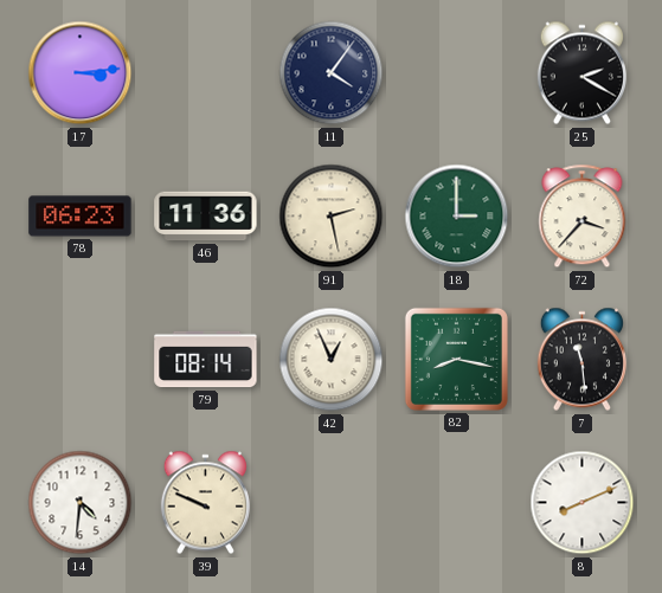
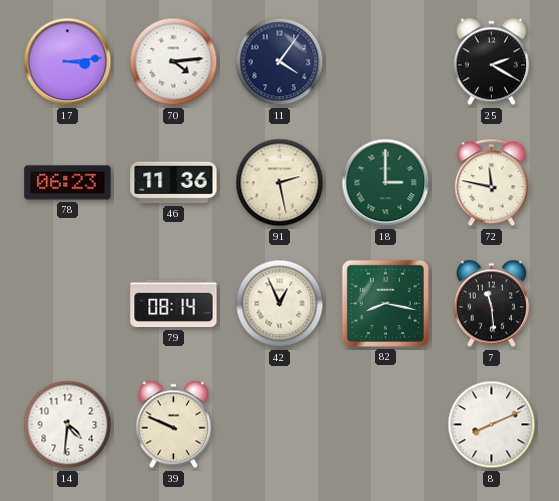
70: none -> 4:14
72: 3:37 -> 11:47
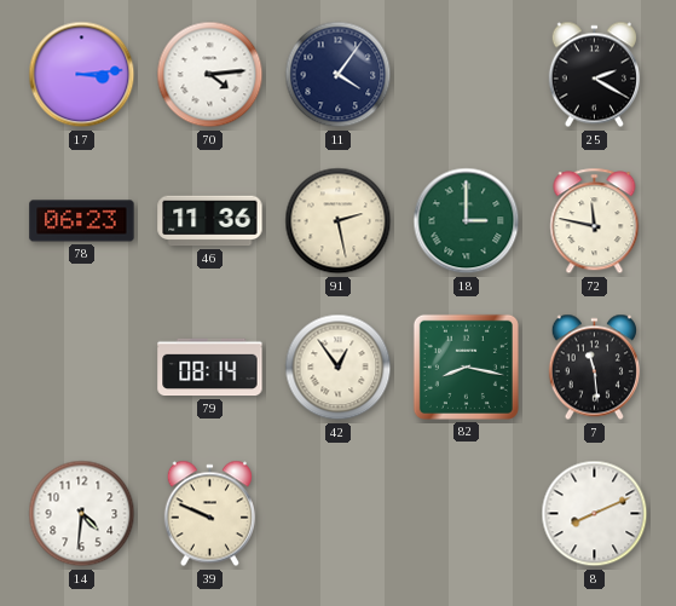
42: 12:56 -> 12:54
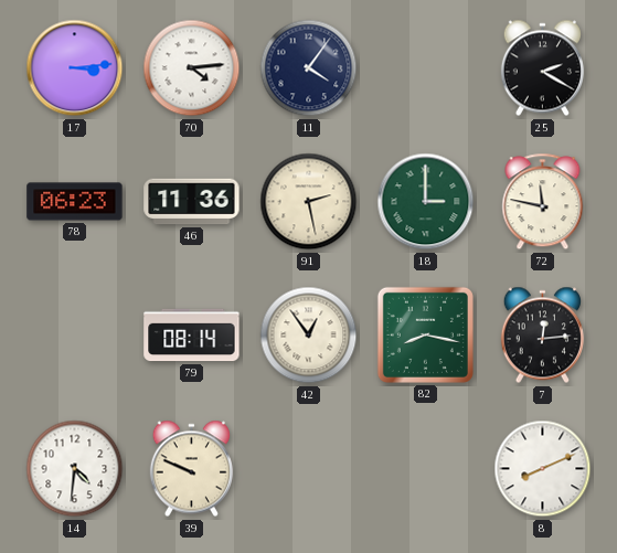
7: 11:29 -> 12:14
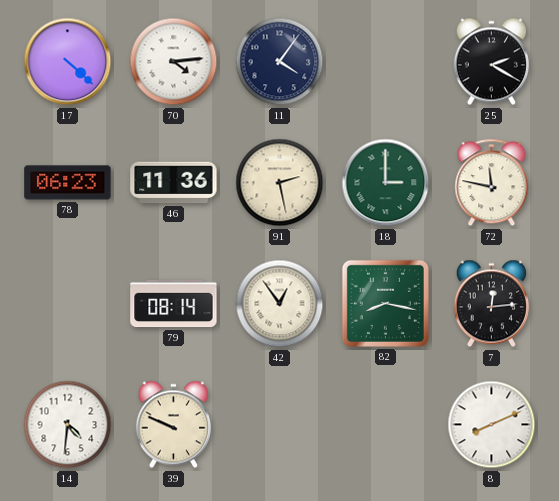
17: 3:14 -> 4:22
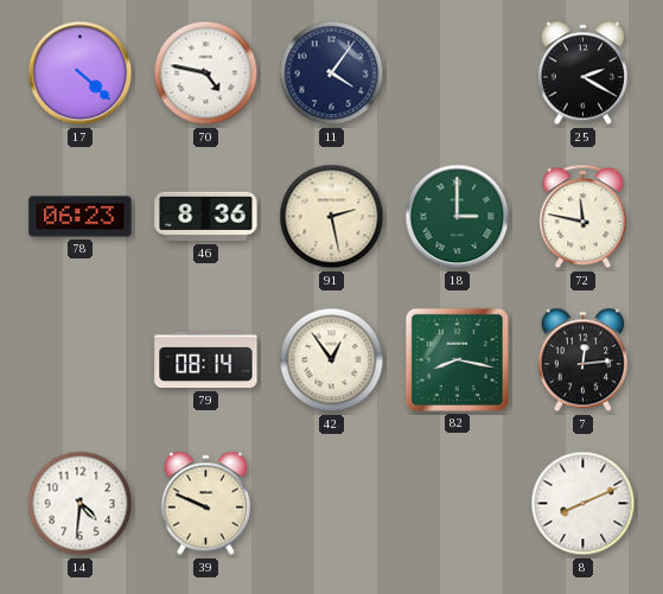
70: 4:14 -> 4:47
46: 11:36 -> 8:36
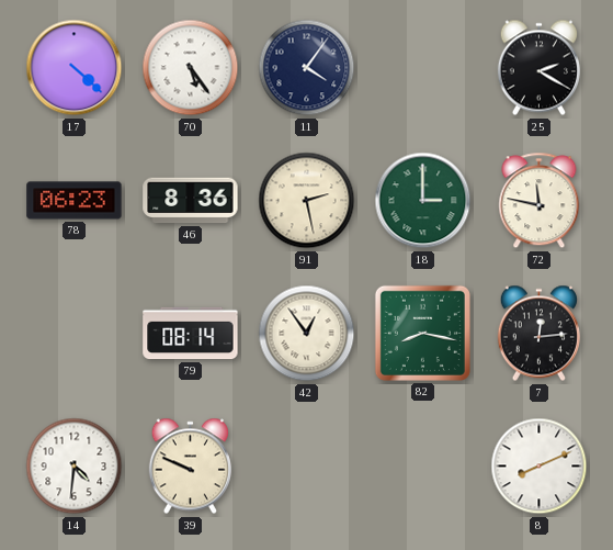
70: 4:47 -> 5:24
